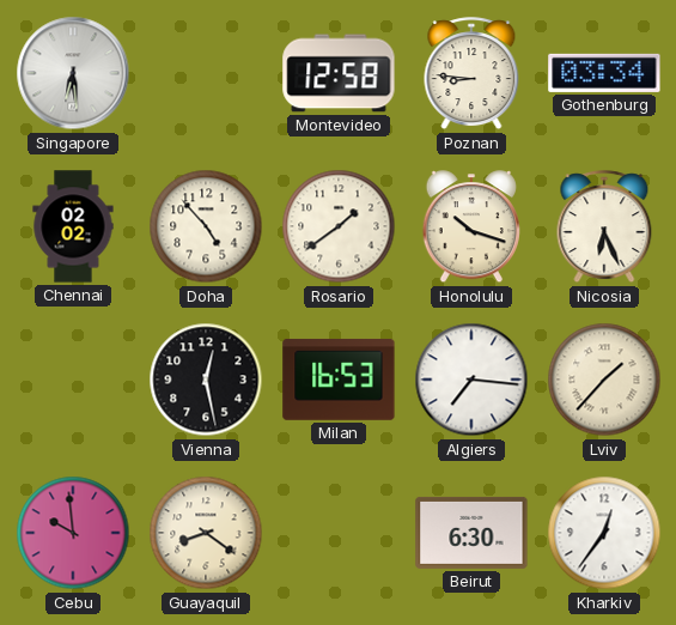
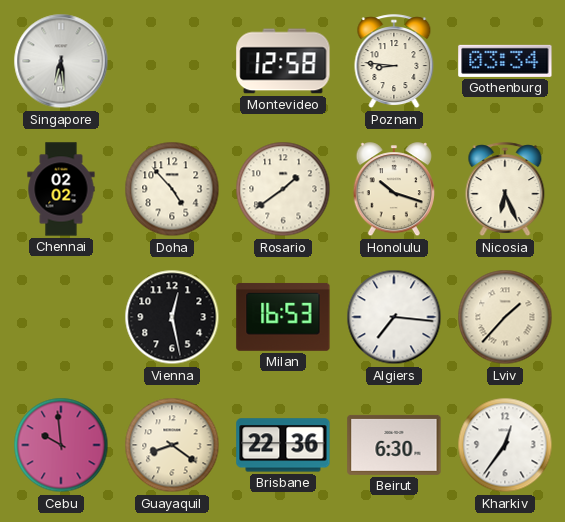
Brisbane: none -> 22:36
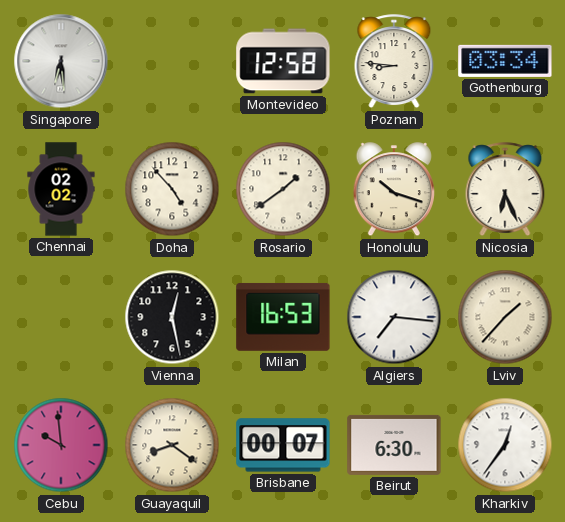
Brisbane: 22:36 -> 00:07
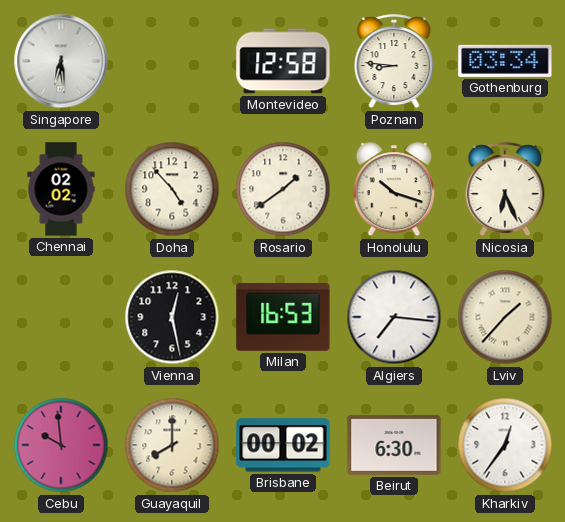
Guayaquil: 8:21 -> 8:00
Brisbane: 00:07 -> 00:02
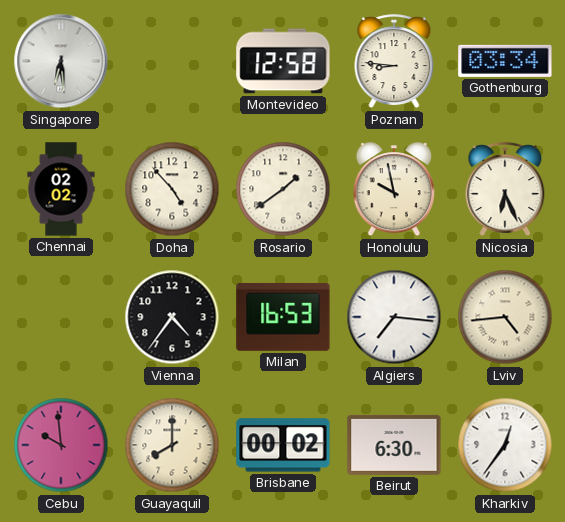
Honolulu: 10:18 -> 9:58
Vienna: 12:28 -> 4:36
Lviv: 1:37 -> 4:44
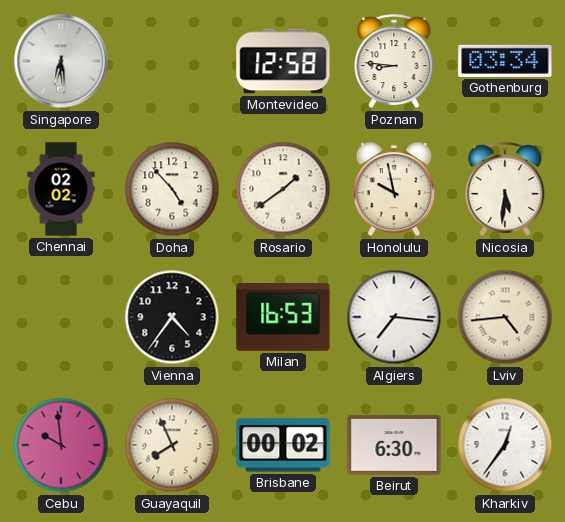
Nicosia: 6:26 -> 5:31
Guayaquil: 8:00 -> 7:56
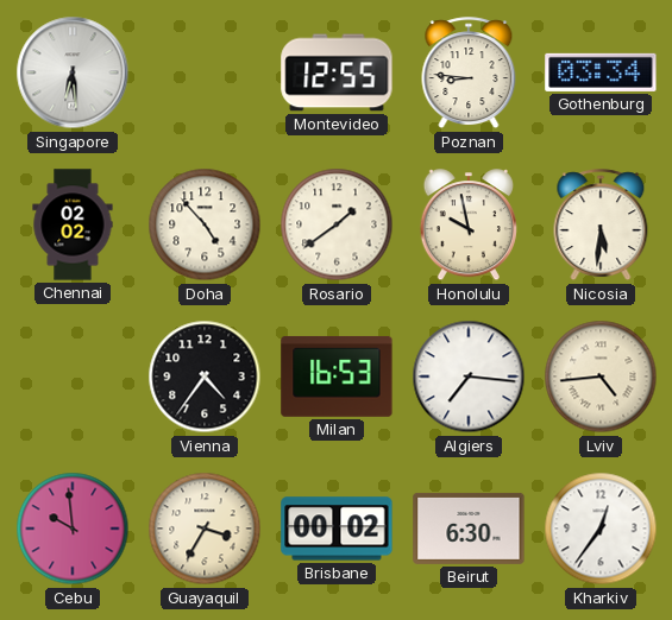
Montevideo: 12:58 -> 12:55
Guayaquil: 7:56 -> 3:35
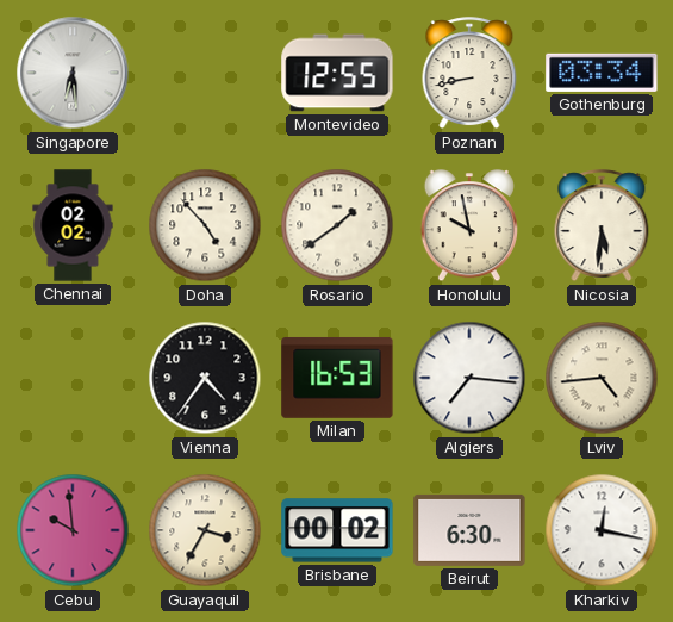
Poznan: 8:46 -> 8:43
Kharkiv: 12:36 -> 12:17
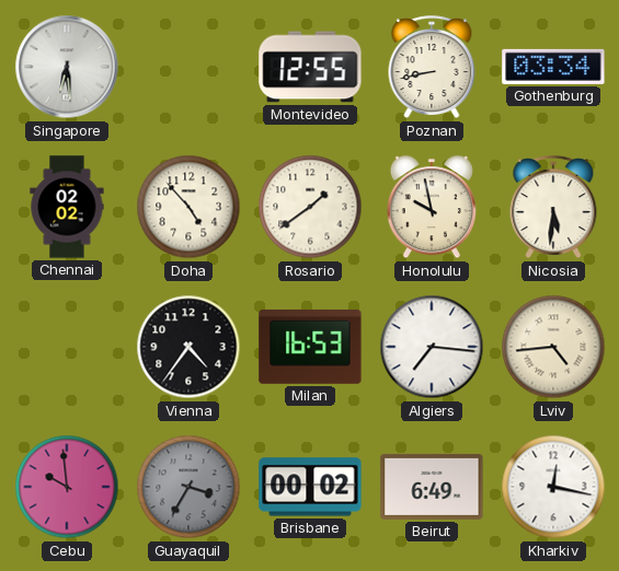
Guayaquil dial: cream -> grey
Beirut: 6:30 -> 6:49
